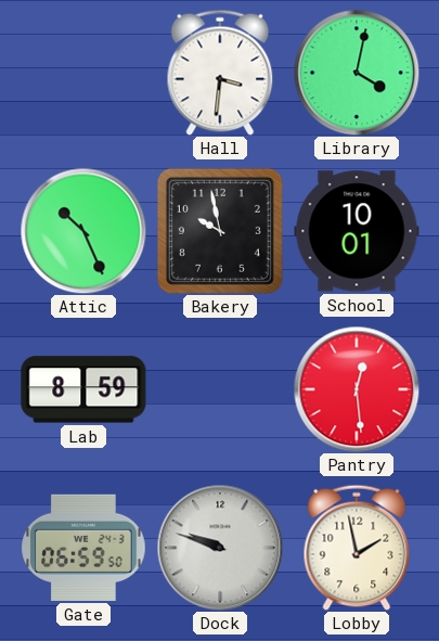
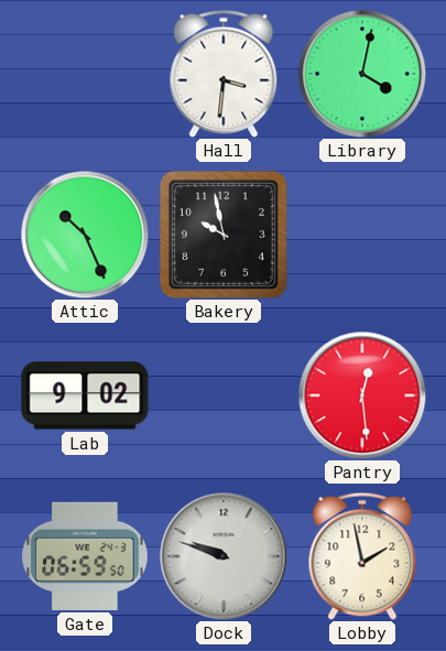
School: 10:01 -> none
Lab: 8:59 -> 9:02
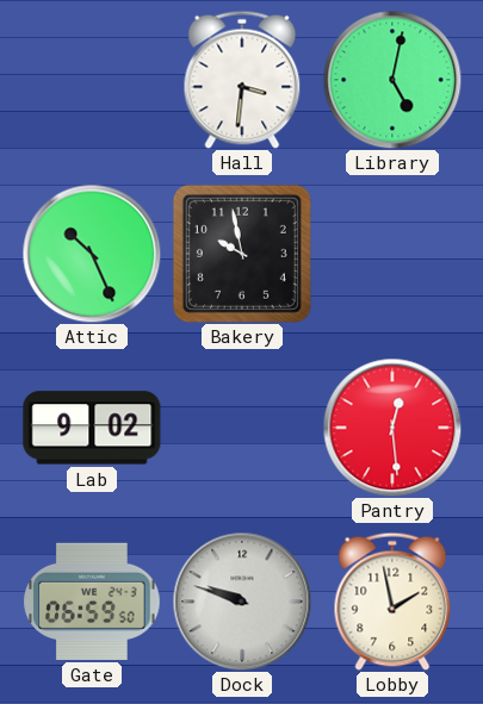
Library: 4:02 -> 5:02
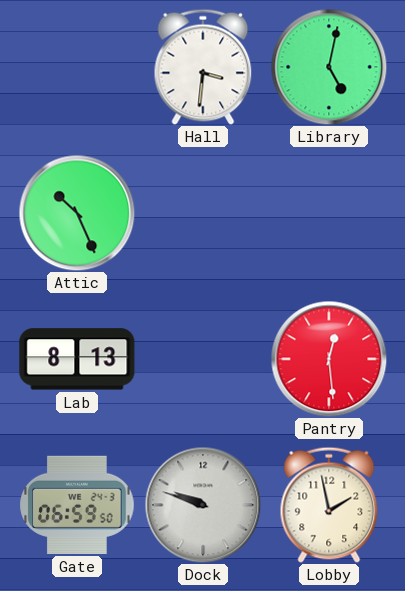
Bakery: 9:58 -> none
Lab: 9:02 -> 8:13
